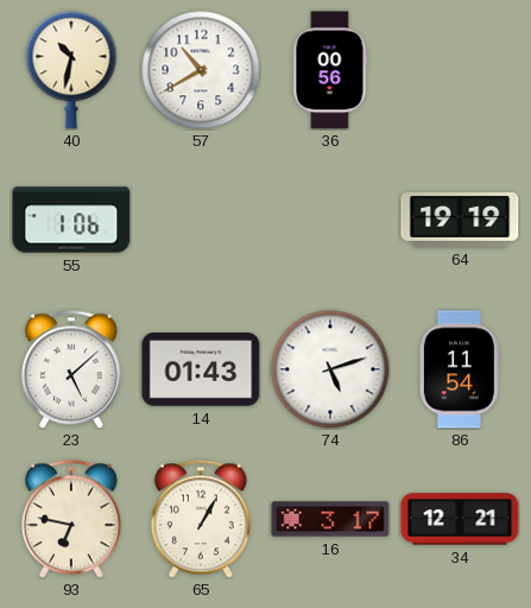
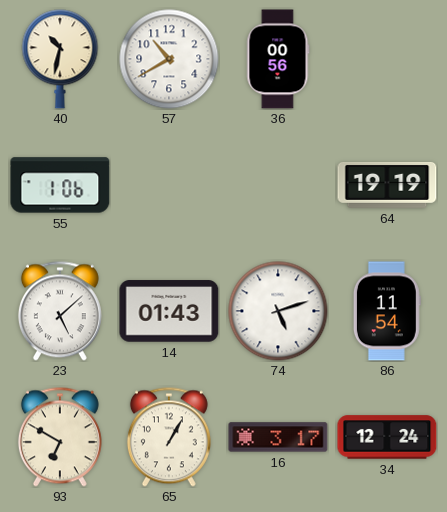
93: 6:47 -> 6:50
34: 12:21 -> 12:24
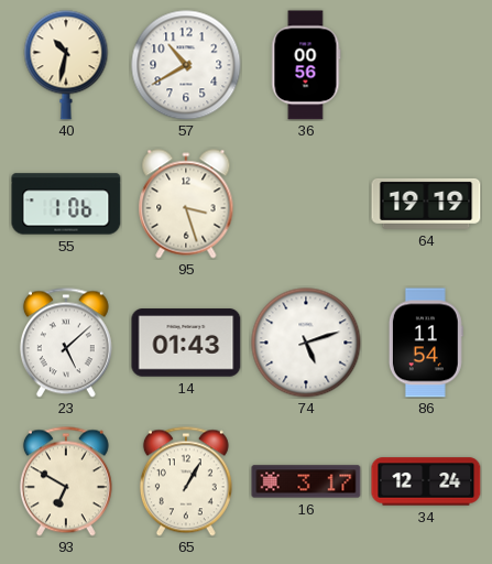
95: none -> 3:27
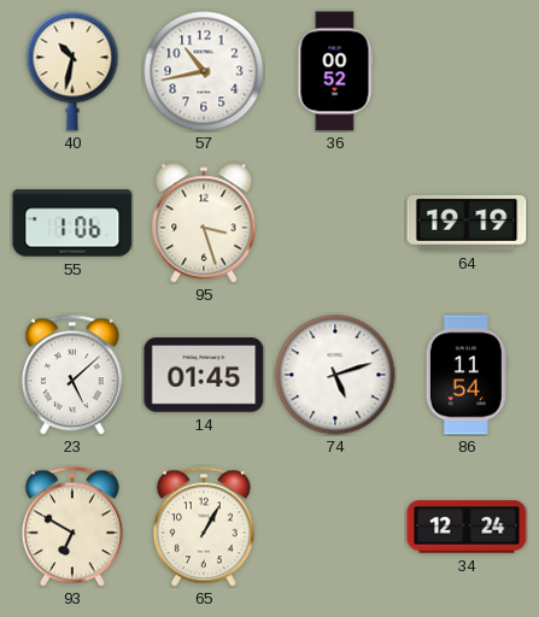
57: 10:40 -> 10:43
36: 00:56 -> 00:52
14: 01:43 -> 01:45
16: 3:17 -> none
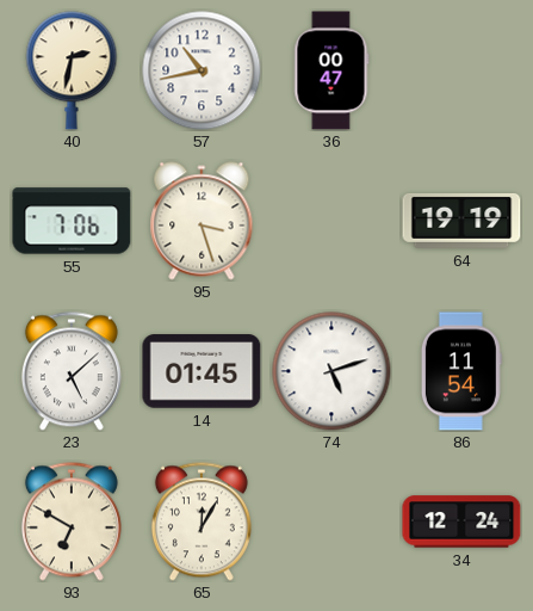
40: 10:32 -> 2:32
36: 00:52 -> 00:47
55: 1:06 -> 7:06
65: 1:05 -> 12:05
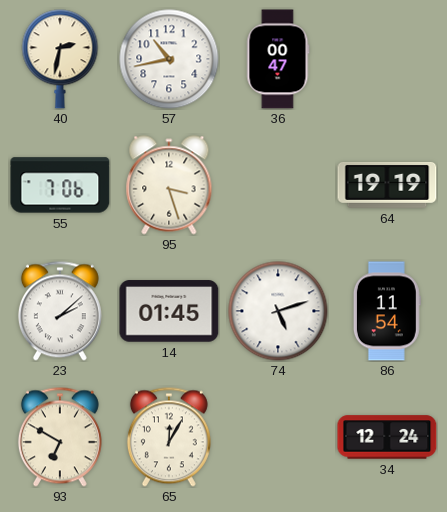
23: 5:08 -> 2:08
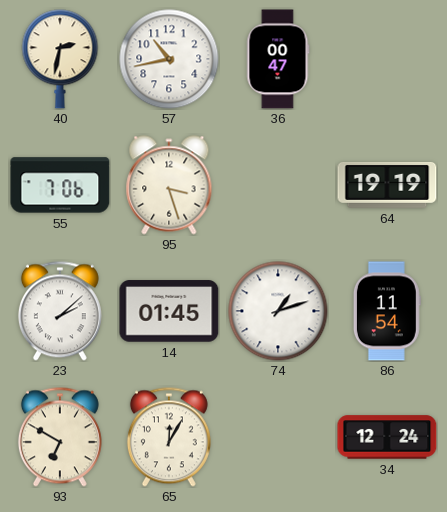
74: 5:12 -> 1:12
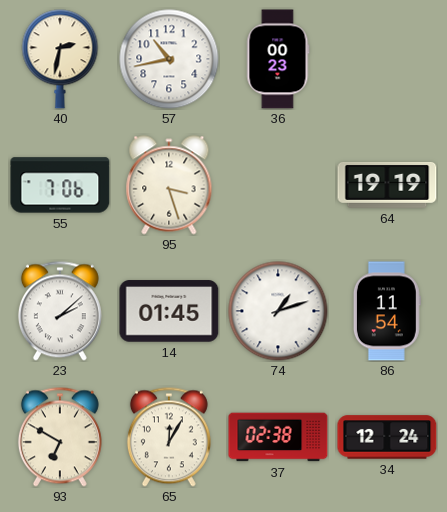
36: 00:47 -> 00:23
37: none -> 02:38
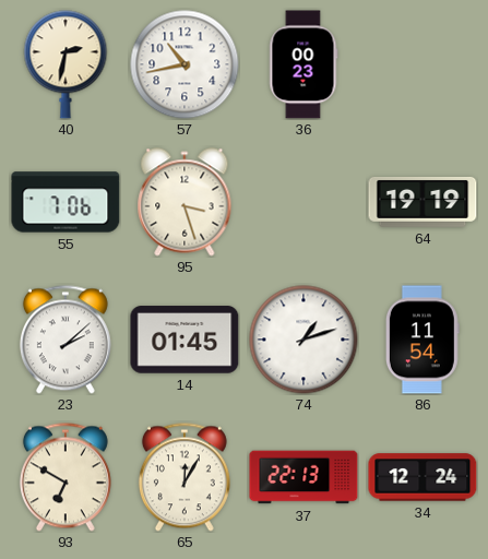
37: 02:38 -> 22:13
